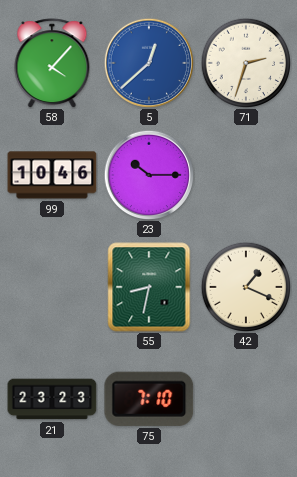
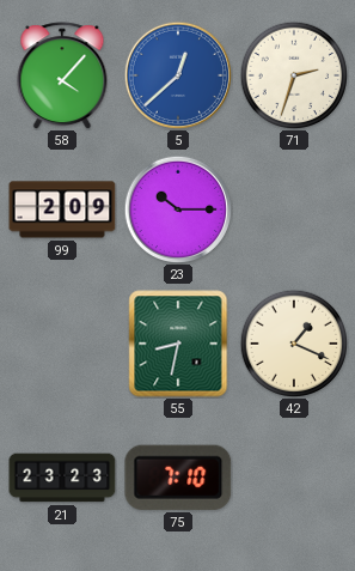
99: 10:46 -> 2:09
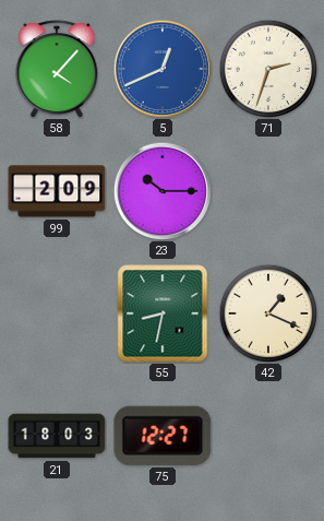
5: 12:38 -> 12:41
21: 23:23 -> 18:03
75: 7:10 -> 12:27
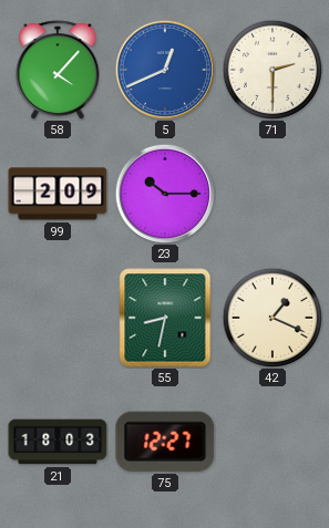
71: 2:33 -> 2:30
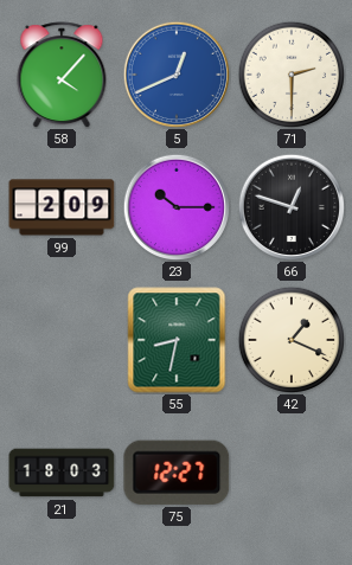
66: none -> 12:48
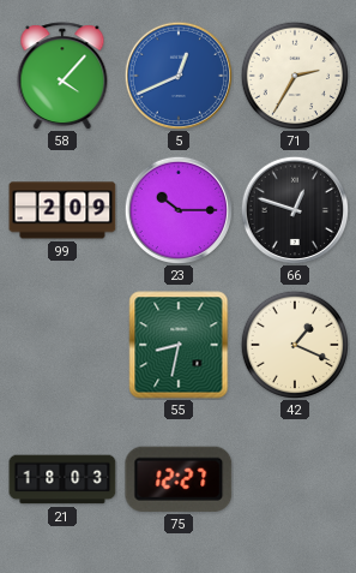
71: 2:30 -> 2:35
